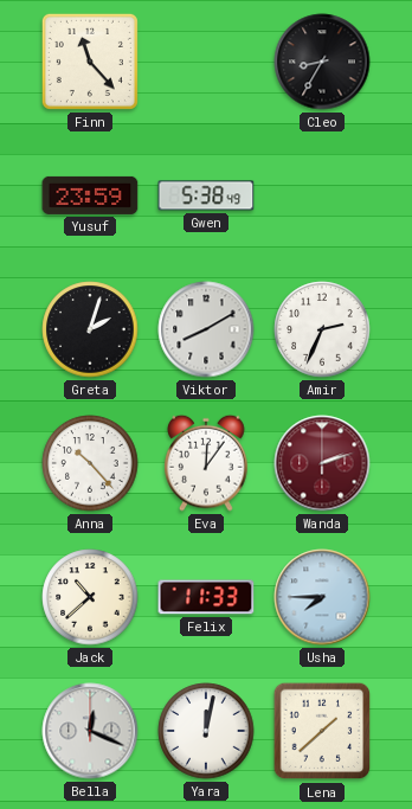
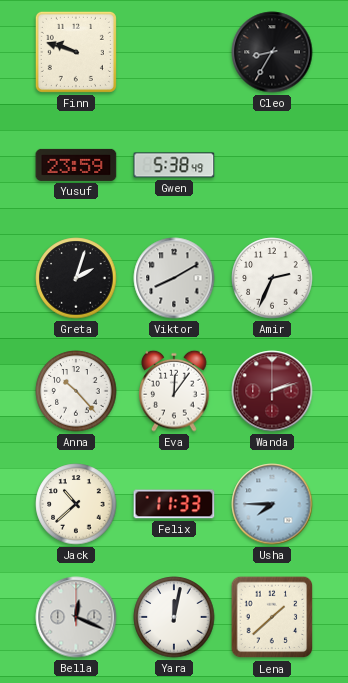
Finn: 11:23 -> 9:48
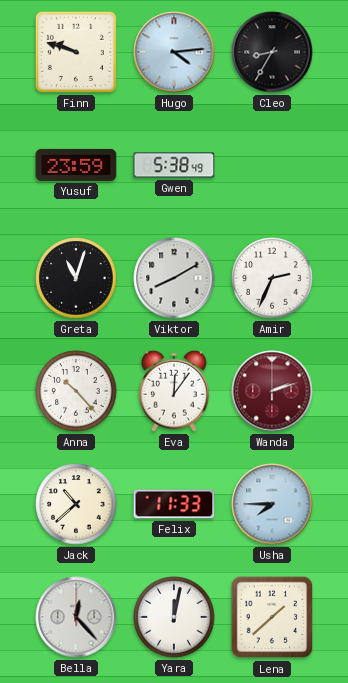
Hugo: none -> 4:14
Greta: 2:03 -> 11:03
Bella: 12:19 -> 12:23
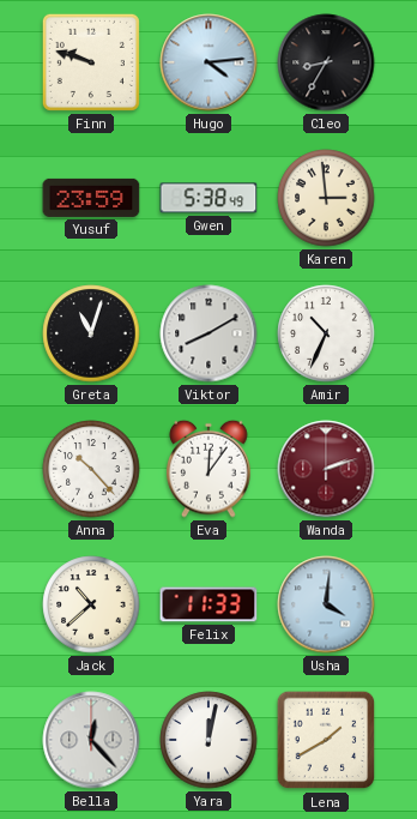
Karen: none -> 2:59
Amir: 2:34 -> 10:34
Usha: 7:45 -> 4:01
Lena: 1:38 -> 1:40
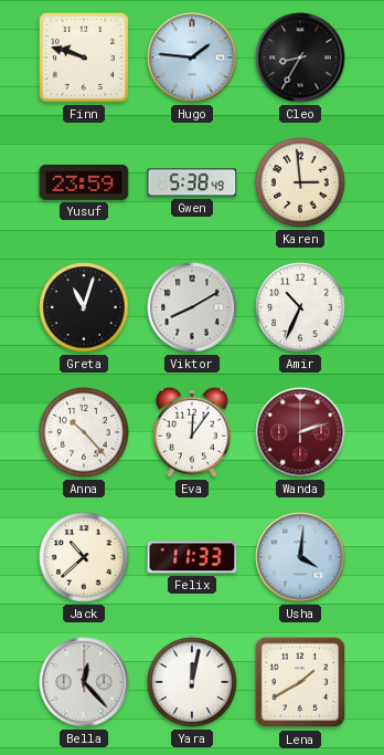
Hugo: 4:14 -> 1:46
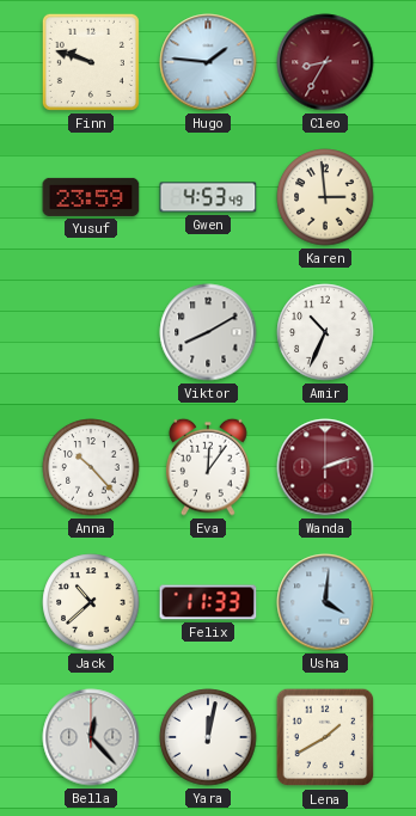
Cleo dial: black -> burgundy
Gwen: 5:38 -> 4:53
Greta: 11:03 -> none
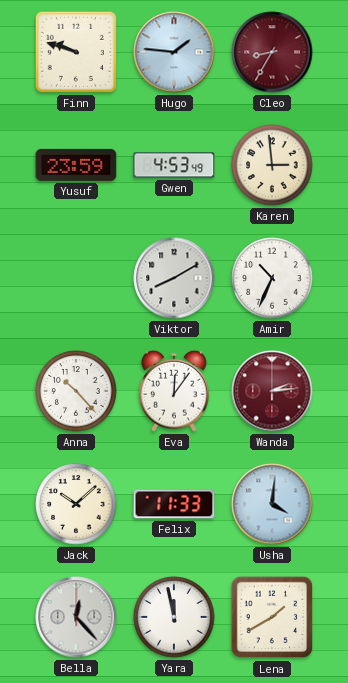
Wanda: 2:12 -> 2:14
Jack: 10:38 -> 10:08
Yara: 12:02 -> 11:58
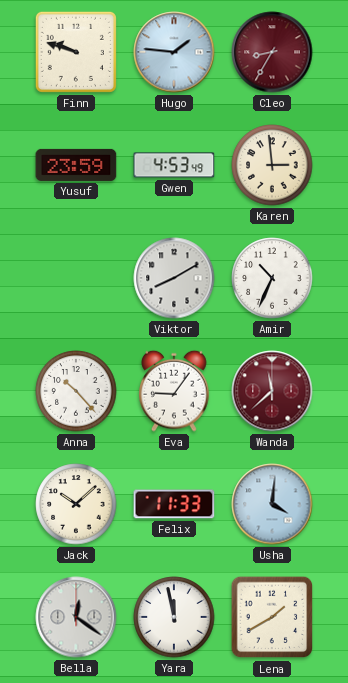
Eva: 12:06 -> 9:06
Wanda: 2:14 -> 11:38
Bella: 12:23 -> 12:21
